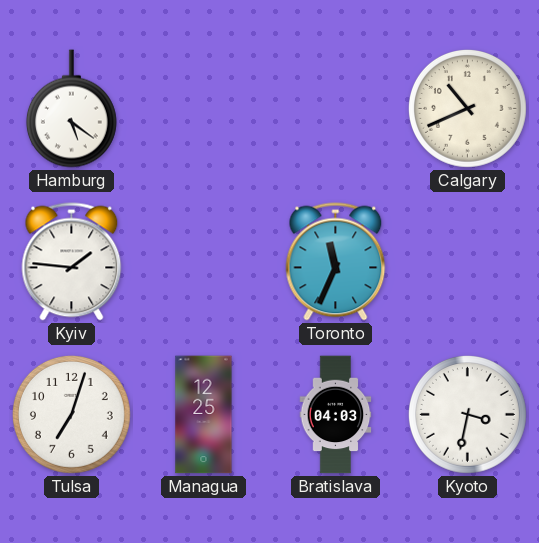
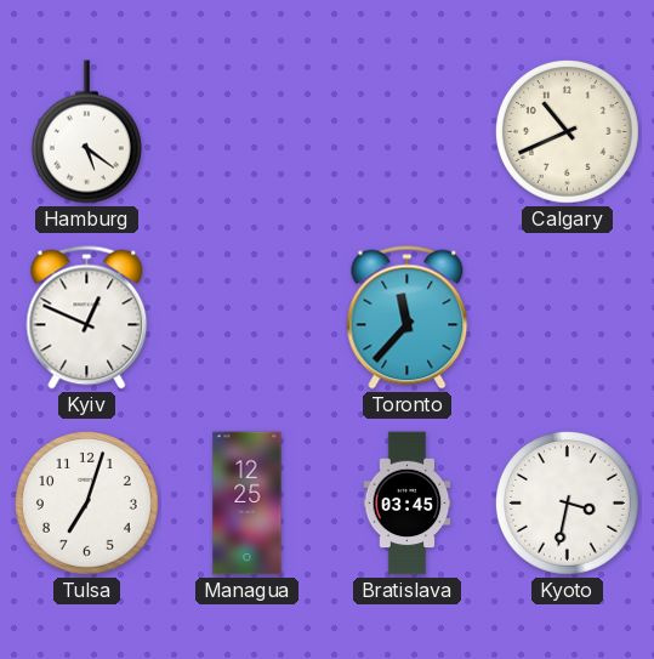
Kyiv: 1:46 -> 12:49
Toronto: 11:34 -> 11:37
Bratislava: 04:03 -> 03:45
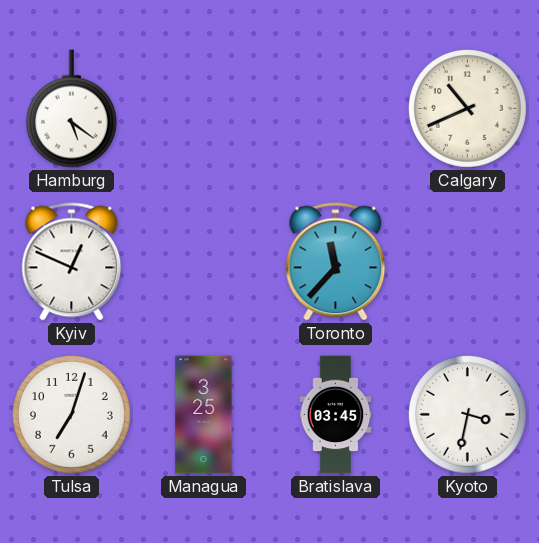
Managua: 12:25 -> 3:25
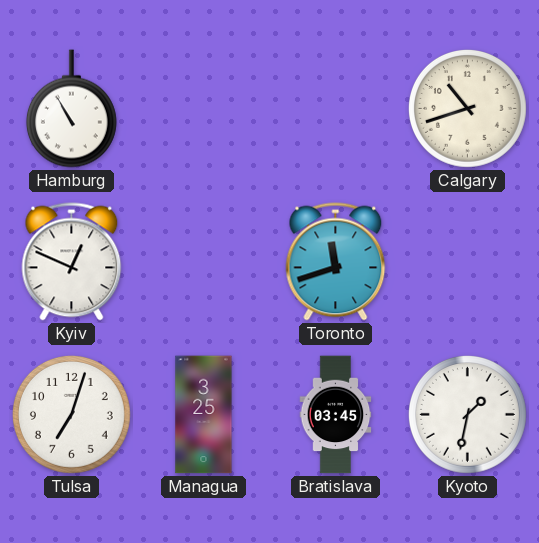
Hamburg: 5:21 -> 10:55
Calgary: 10:41 -> 10:42
Toronto: 11:37 -> 11:42
Kyoto: 3:32 -> 1:32
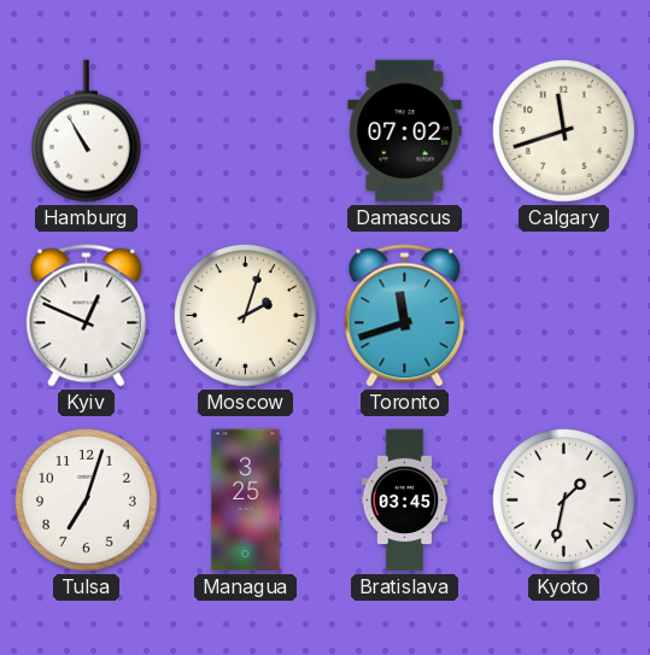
Damascus: none -> 07:02
Calgary: 10:42 -> 11:42
Moscow: none -> 2:03
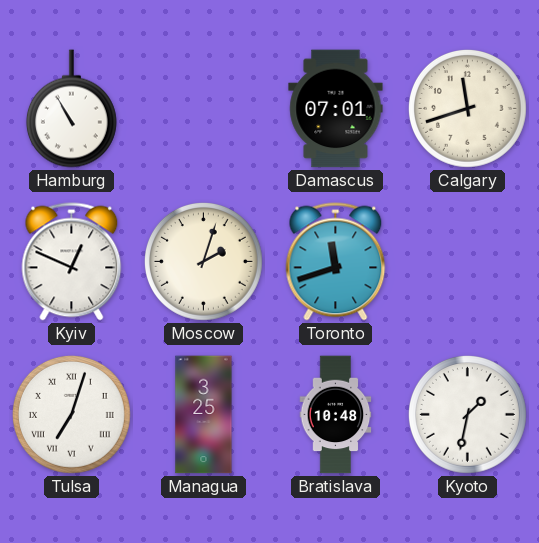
Damascus: 07:02 -> 07:01
Tulsa numerals: Arabic -> Roman
Bratislava: 03:45 -> 10:48
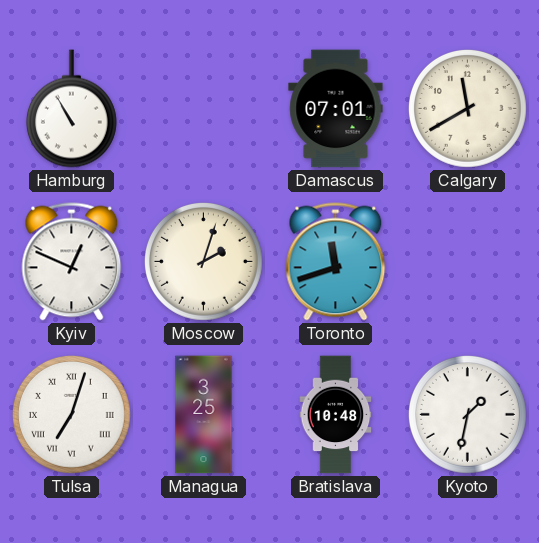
Calgary: 11:42 -> 11:40
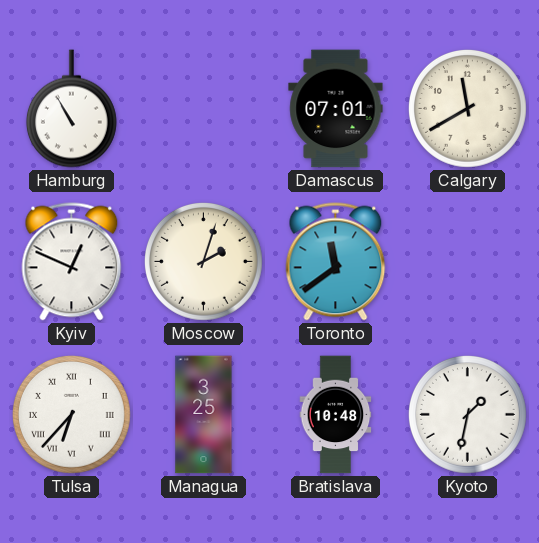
Toronto: 11:42 -> 11:39
Tulsa: 7:03 -> 6:37
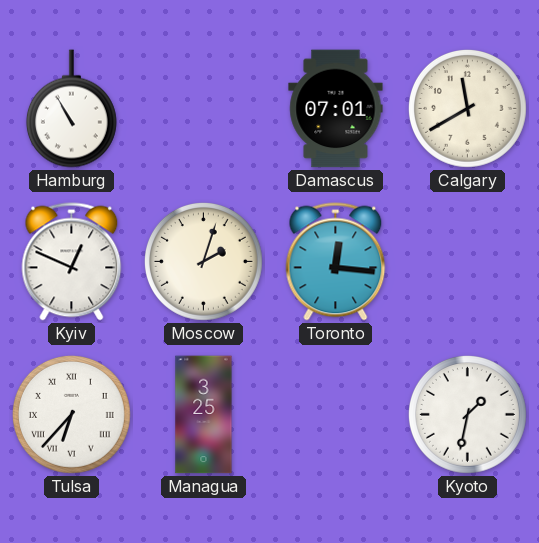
Toronto: 11:39 -> 12:16
Bratislava: 10:48 -> none
